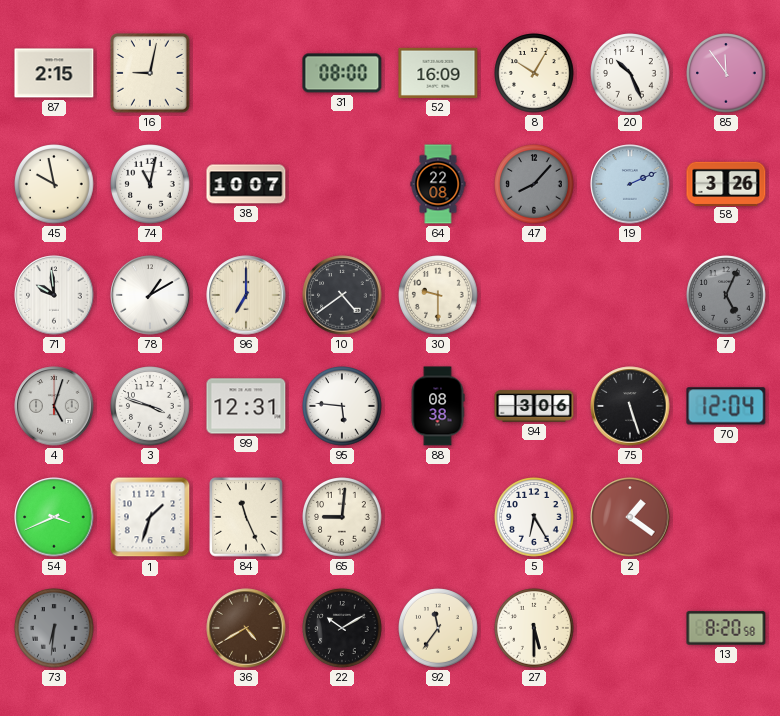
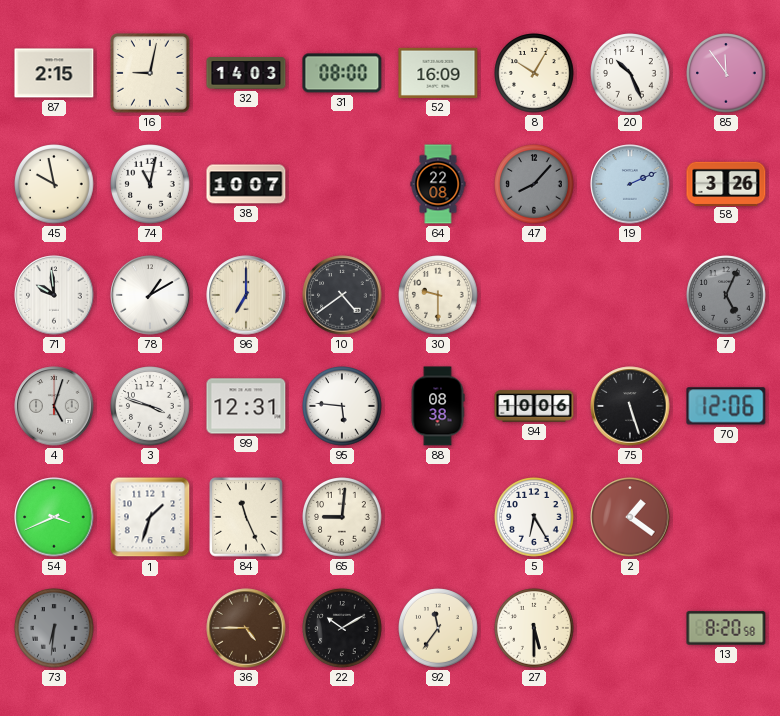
32: none -> 14:03
94: 3:06 -> 10:06
70: 12:04 -> 12:06
36: 4:40 -> 4:45
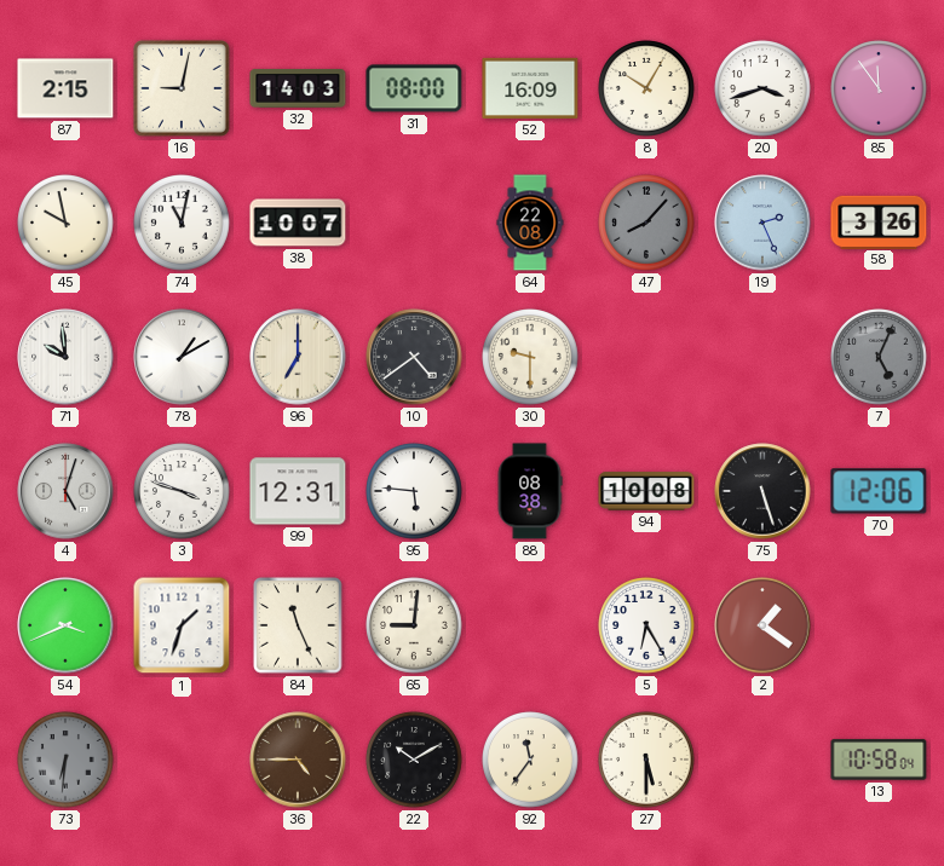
20: 10:26 -> 3:42
19: 2:11 -> 2:26
94: 10:06 -> 10:08
13: 8:20 -> 10:58
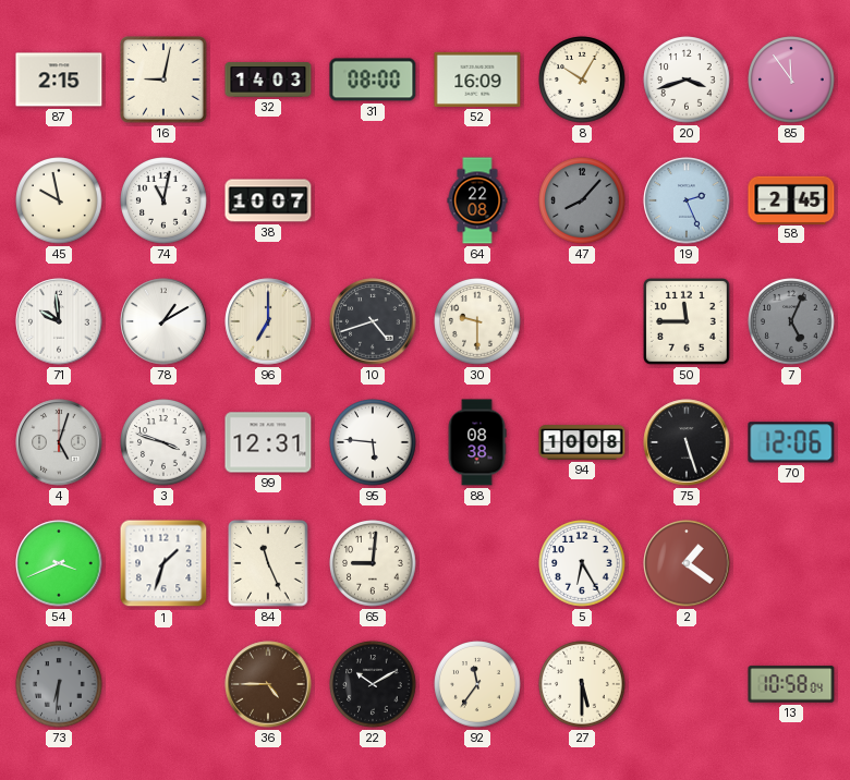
58: 3:26 -> 2:45
10: 4:39 -> 4:42
50: none -> 11:45
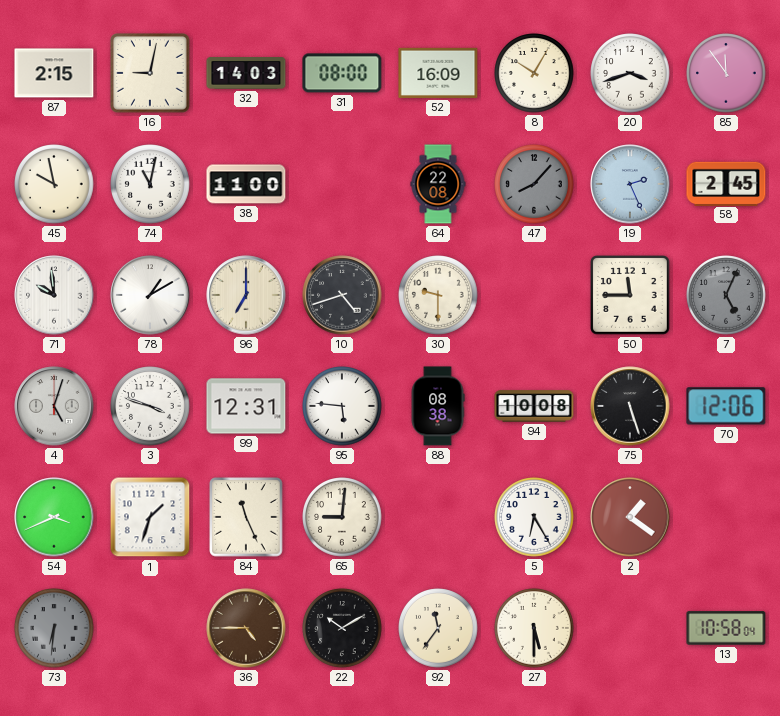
38: 10:07 -> 11:00
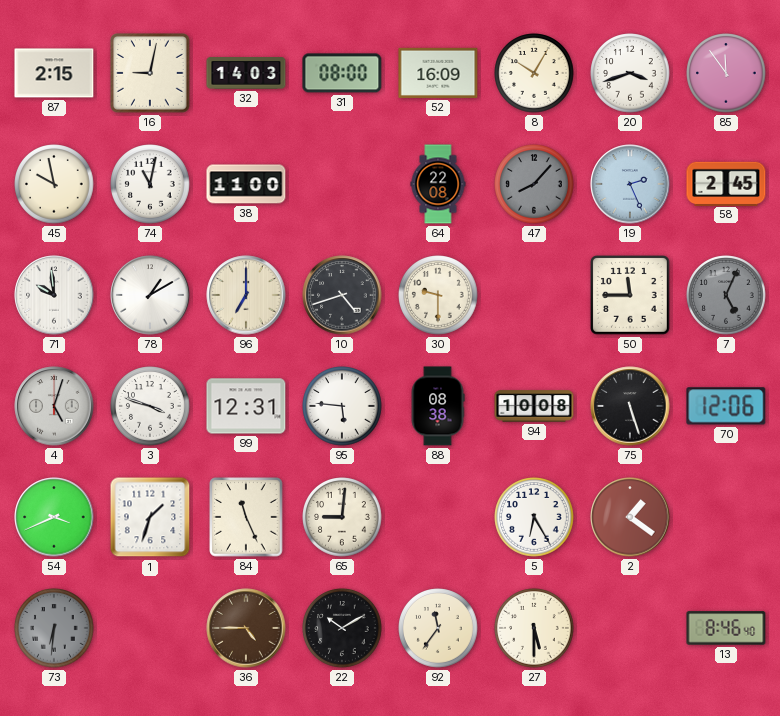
13: 10:58 -> 8:46
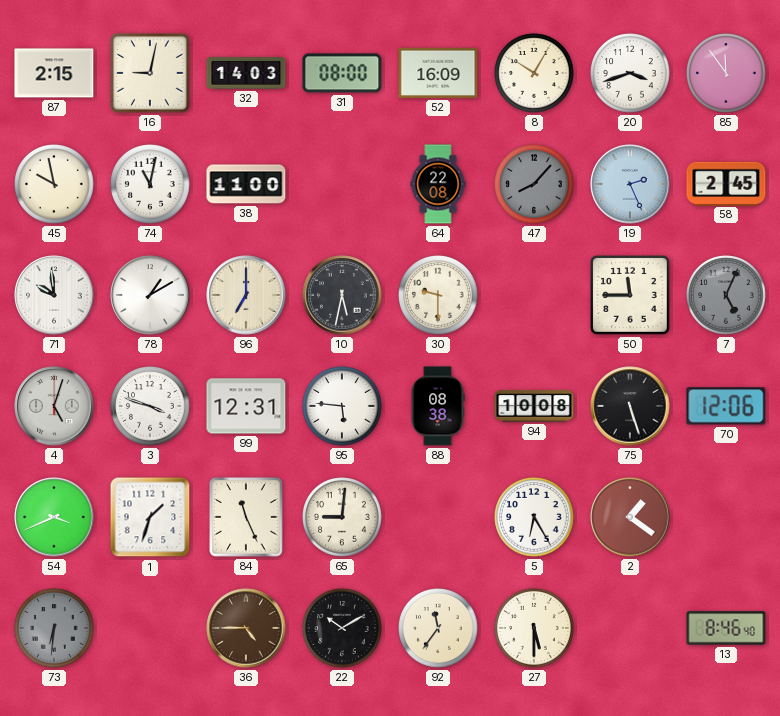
10: 4:42 -> 5:32
